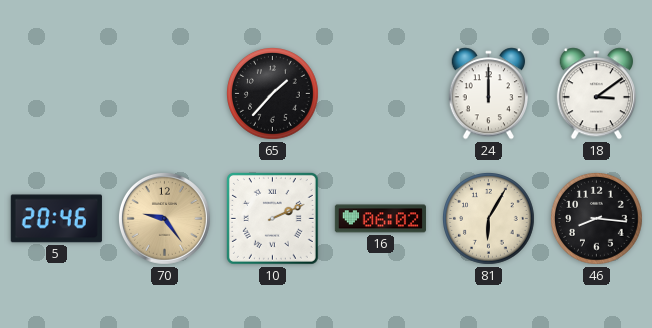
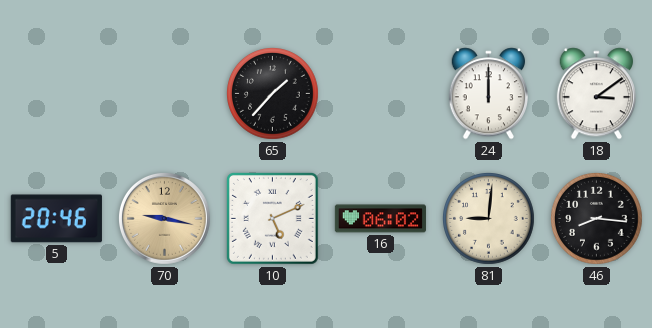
70: 9:24 -> 9:17
10: 2:11 -> 5:11
81: 6:05 -> 9:01
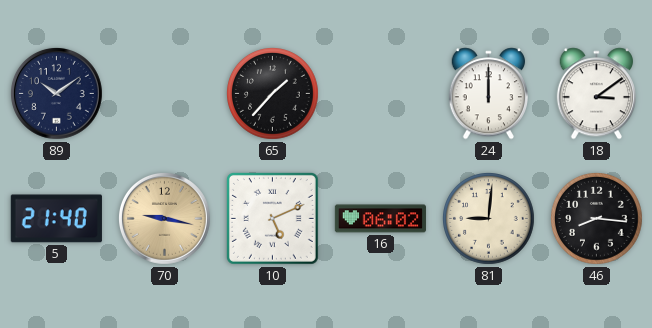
89: none -> 10:09
5: 20:46 -> 21:40
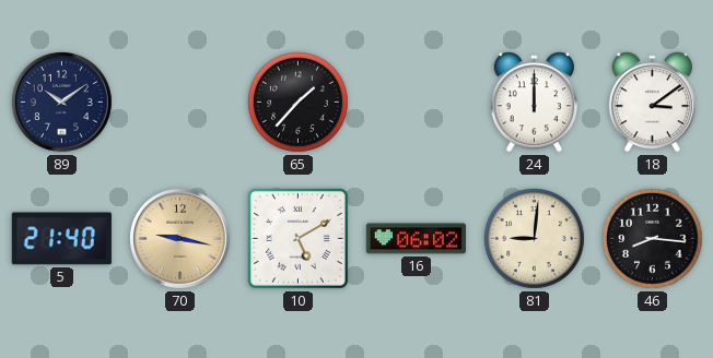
10: 5:11 -> 5:10
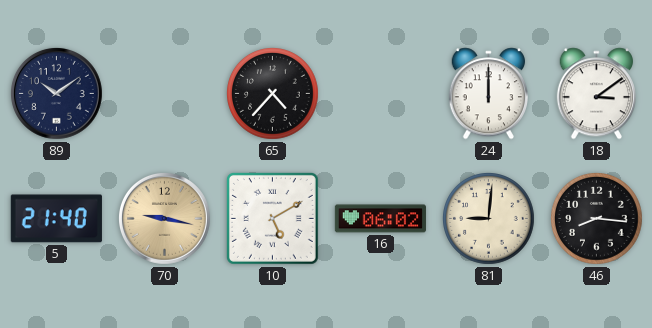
65: 1:37 -> 4:37
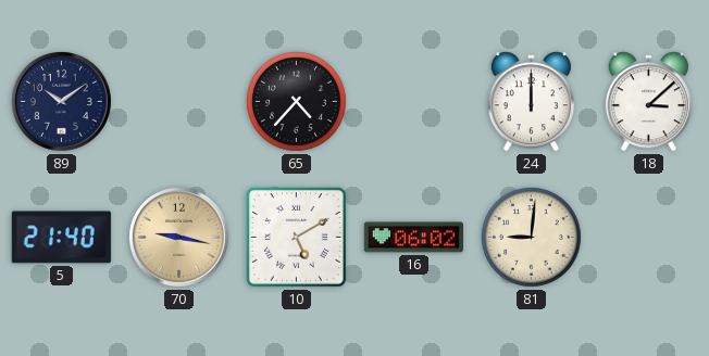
18: 3:09 -> 3:08
46: 8:16 -> none
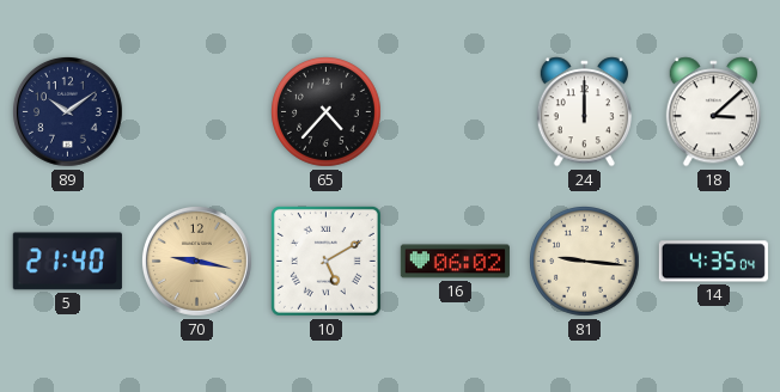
81: 9:01 -> 9:16
14: none -> 4:35
